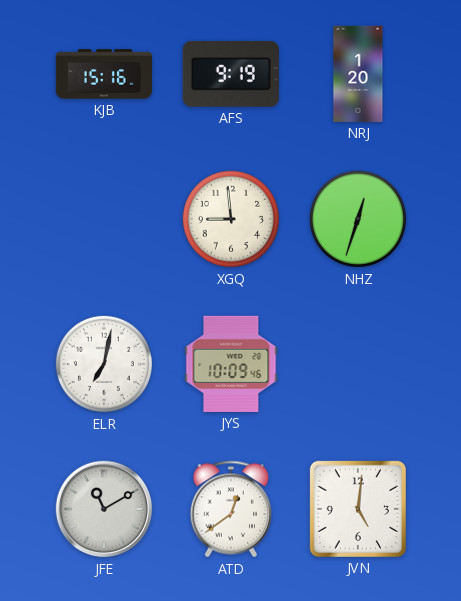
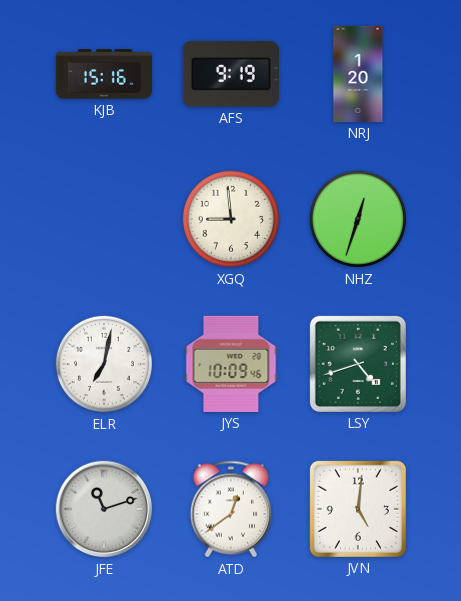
LSY: none -> 4:42
JFE: 11:10 -> 11:12
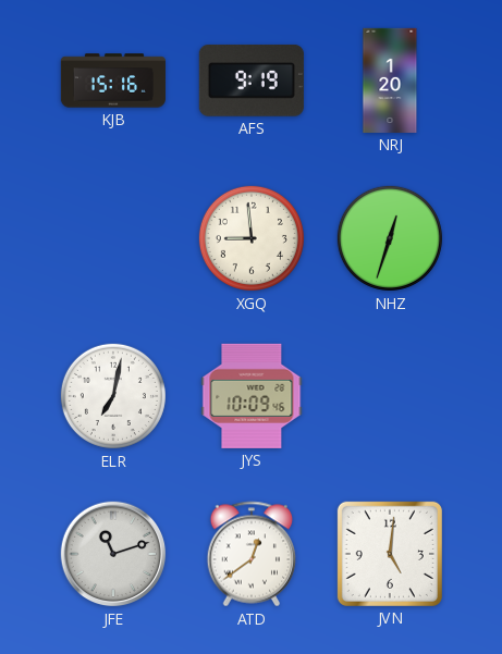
LSY: 4:42 -> none
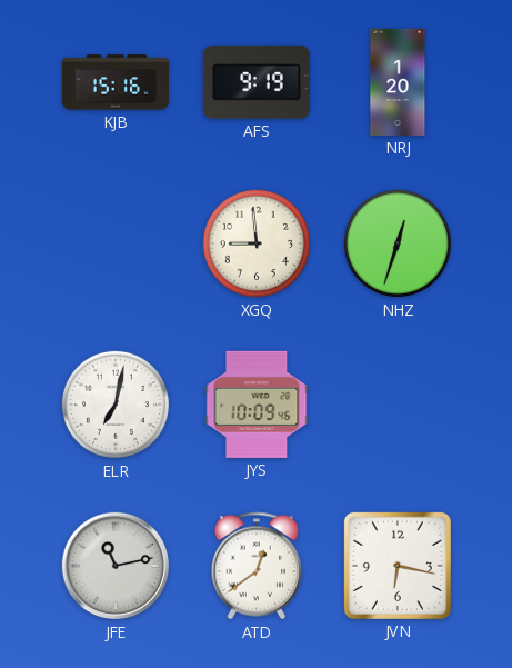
JFE: 11:12 -> 11:13
JVN: 5:01 -> 6:17
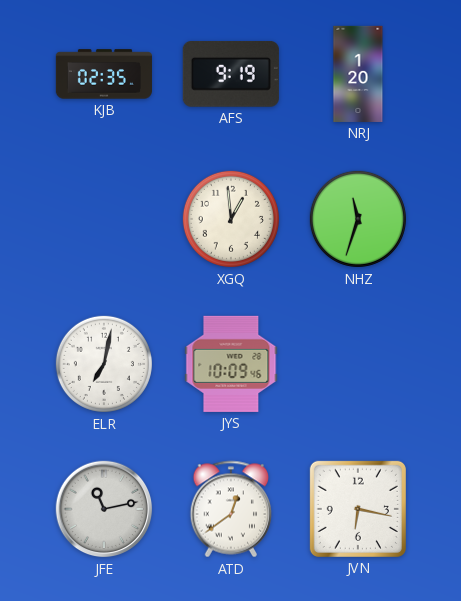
KJB: 15:16 -> 02:35
XGQ: 8:59 -> 12:59
NHZ: 12:33 -> 11:33
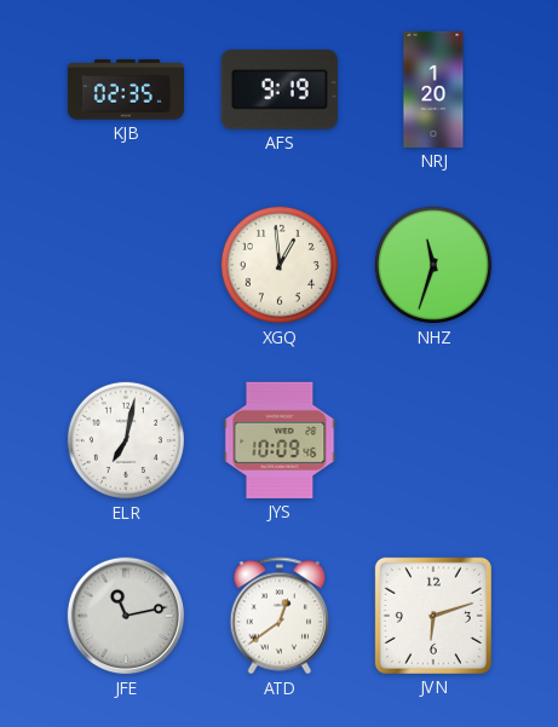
JVN: 6:17 -> 6:12
